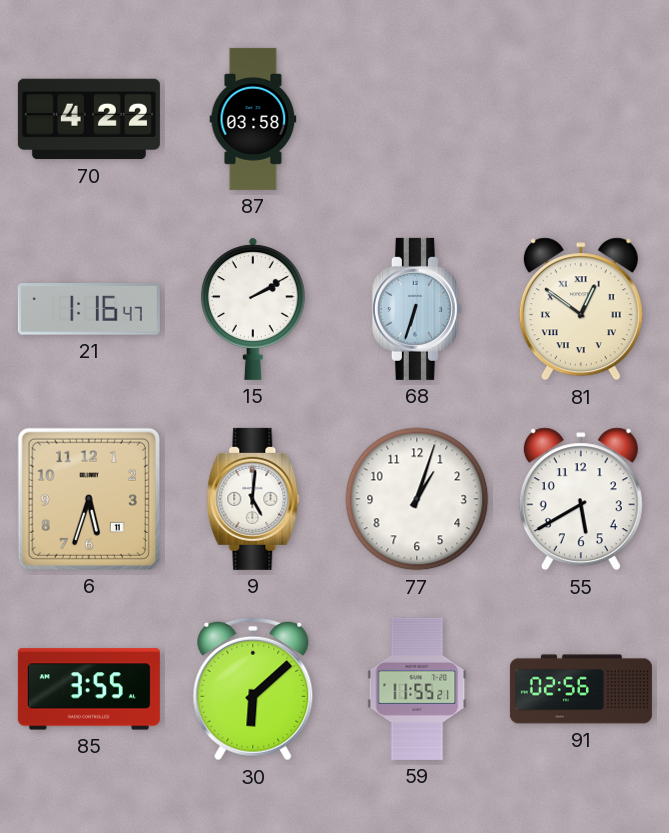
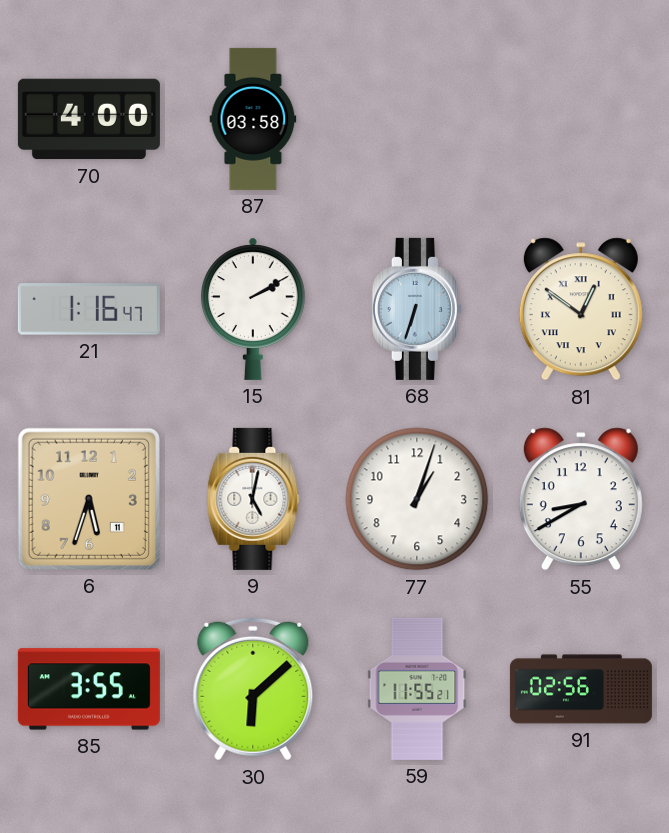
70: 4:22 -> 4:00
9: 5:01 -> 5:02
55: 5:40 -> 8:40
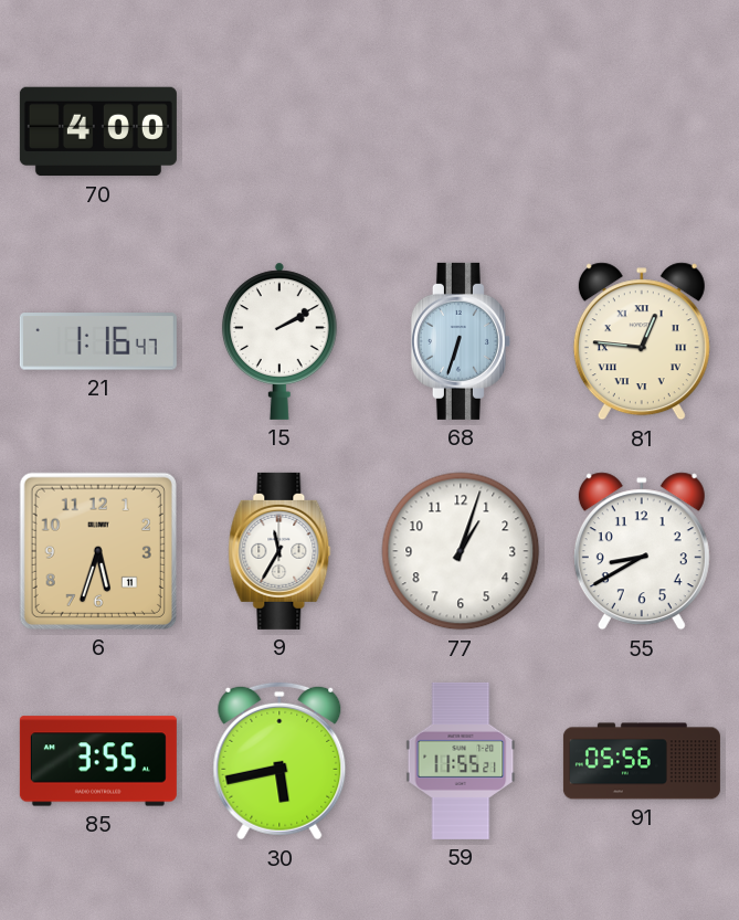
87: 03:58 -> none
81: 12:51 -> 12:46
9: 5:02 -> 11:35
30: 6:08 -> 5:43
91: 02:56 -> 05:56
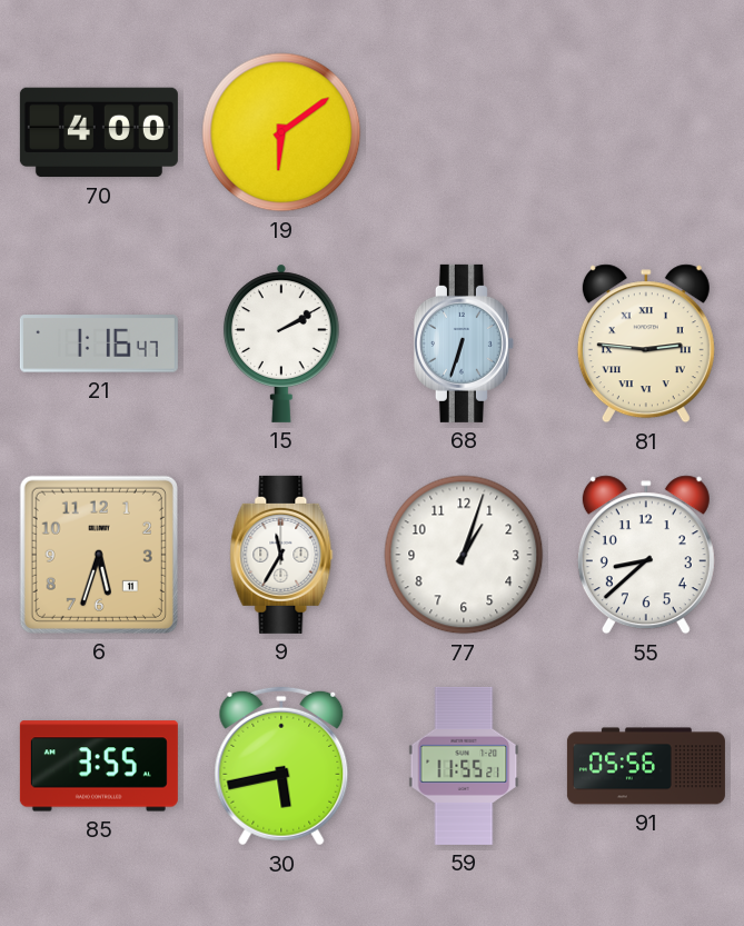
19: none -> 6:09
81: 12:46 -> 2:46
55: 8:40 -> 8:38
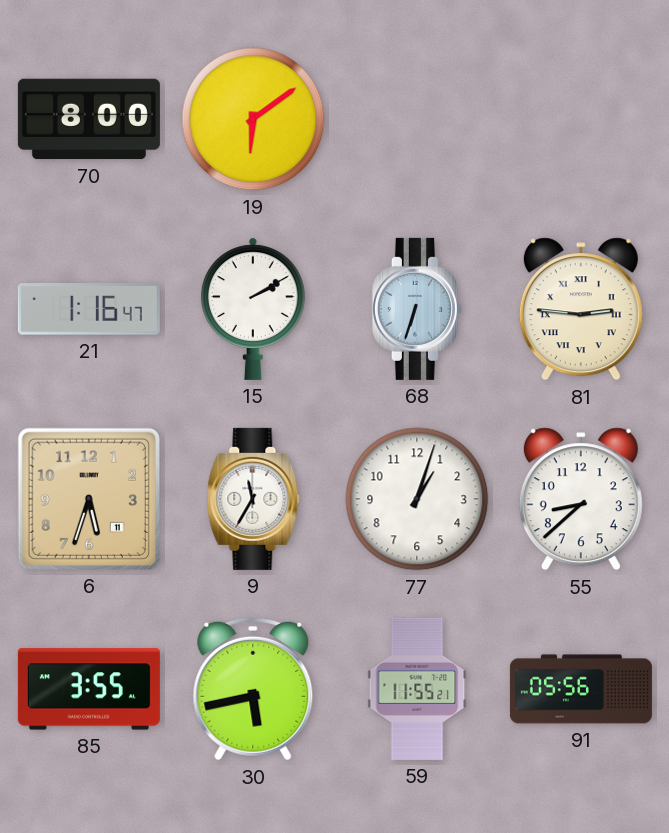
70: 4:00 -> 8:00
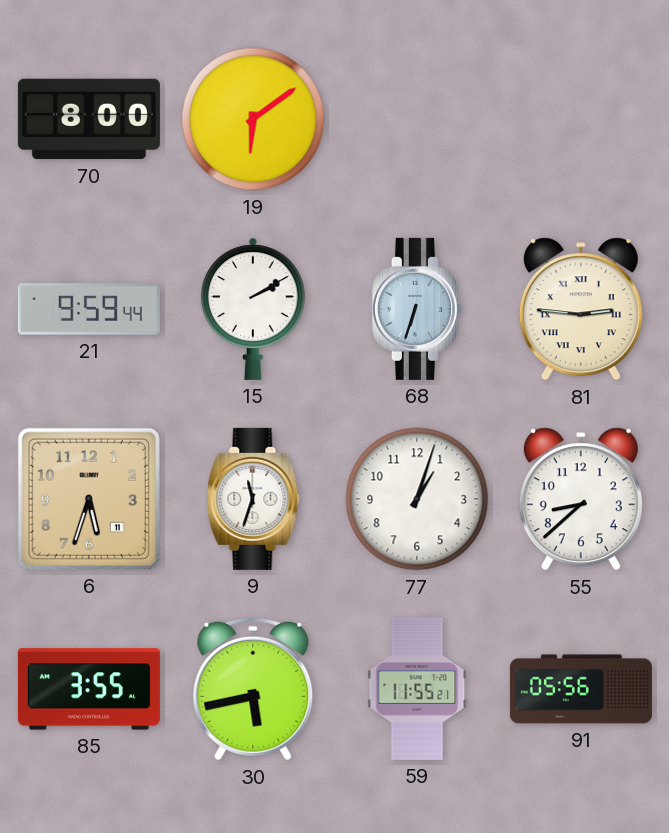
21: 1:16 -> 9:59
9: 11:35 -> 11:33
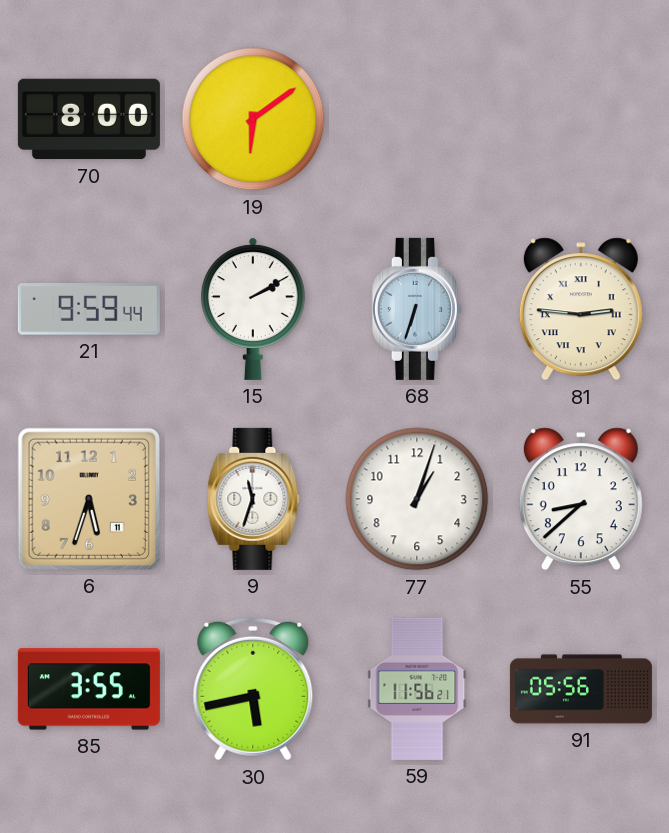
59: 11:55 -> 11:56
